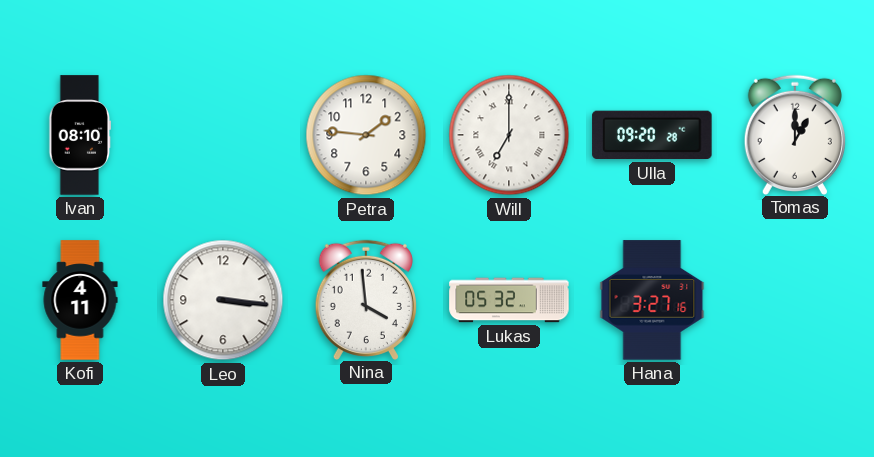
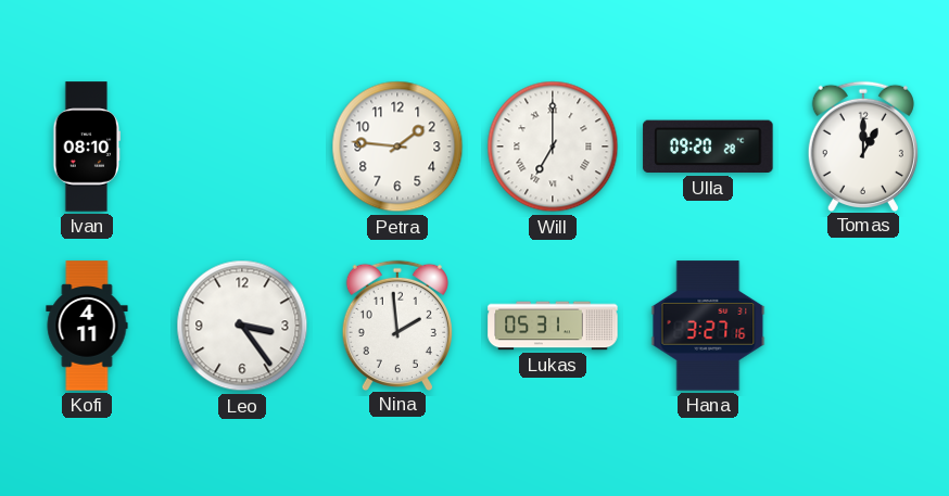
Leo: 3:16 -> 3:24
Nina: 3:59 -> 1:59
Lukas: 05:32 -> 05:31
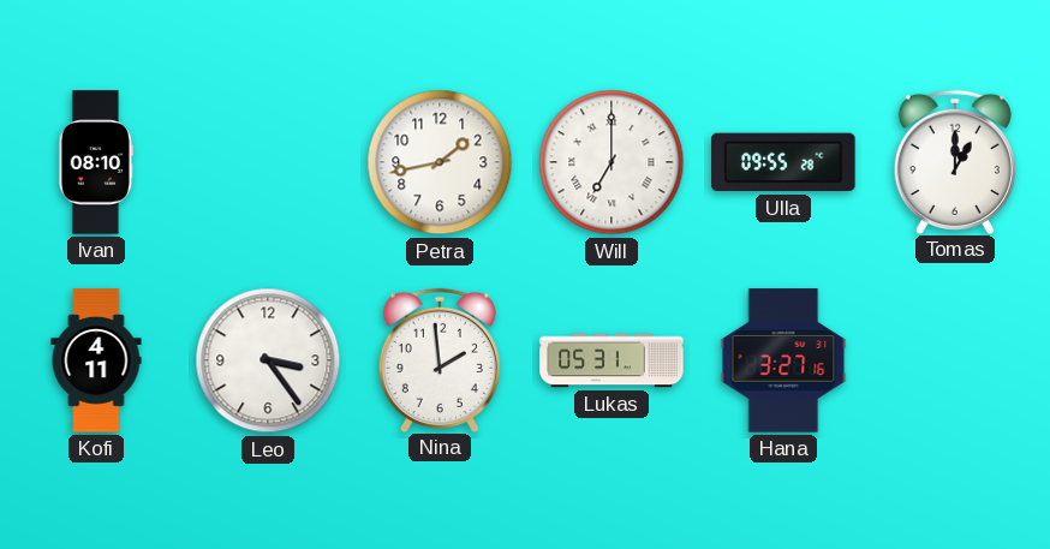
Petra: 1:46 -> 1:43
Ulla: 09:20 -> 09:55
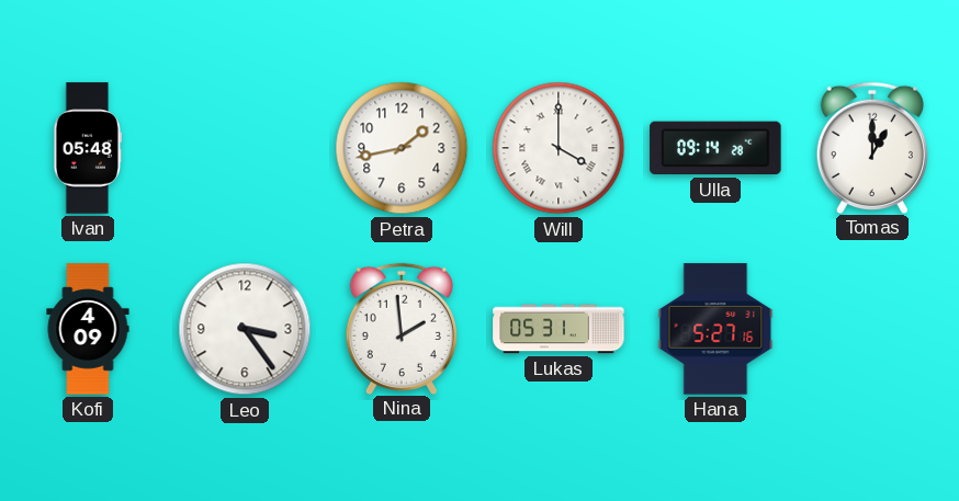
Ivan: 08:10 -> 05:48
Will: 7:00 -> 4:00
Ulla: 09:55 -> 09:14
Kofi: 4:11 -> 4:09
Hana: 3:27 -> 5:27
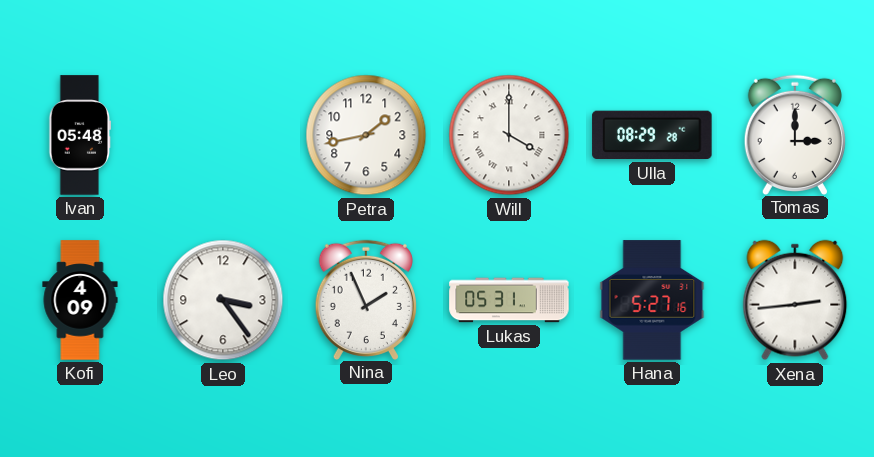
Ulla: 09:14 -> 08:29
Tomas: 1:00 -> 3:00
Nina: 1:59 -> 1:56
Xena: none -> 2:44
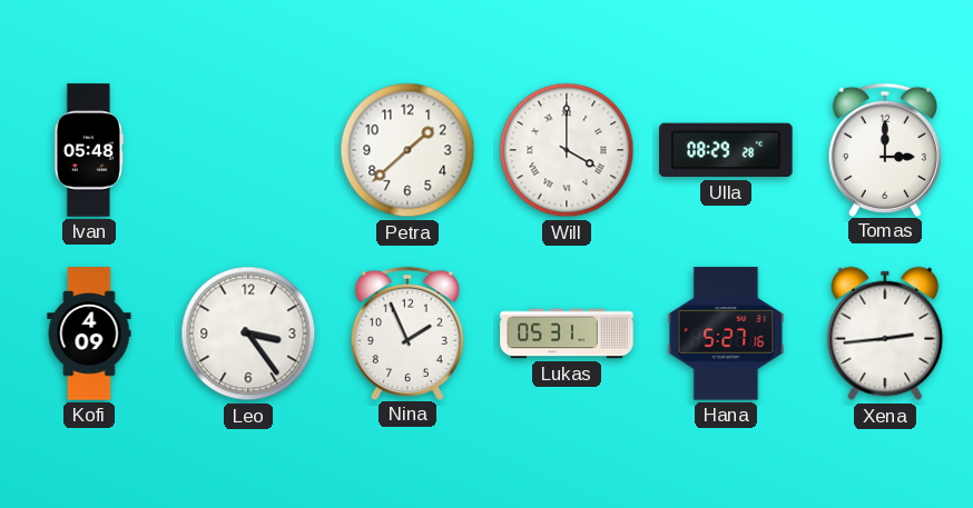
Petra: 1:43 -> 1:38
